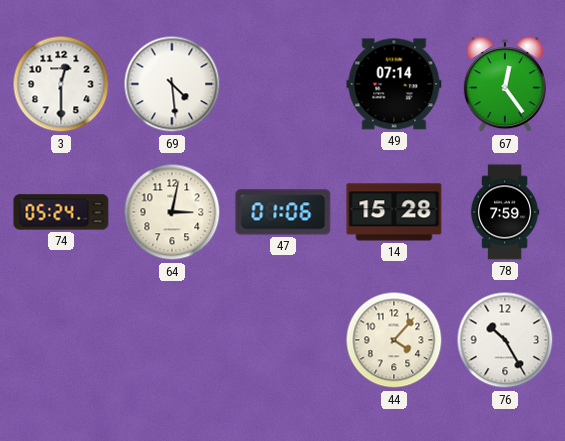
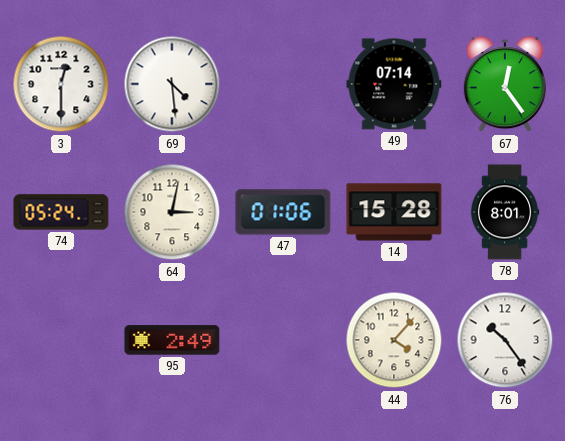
78: 7:59 -> 8:01
95: none -> 2:49
76: 10:25 -> 10:24
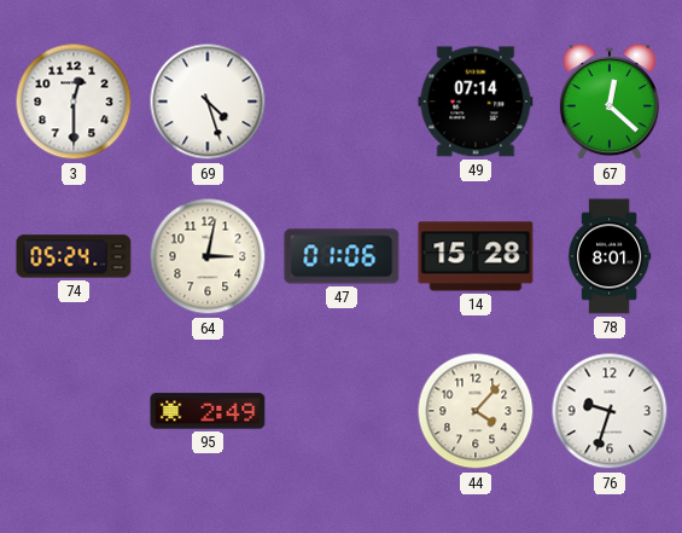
69: 4:29 -> 4:27
67: 12:24 -> 12:22
76: 10:24 -> 9:33
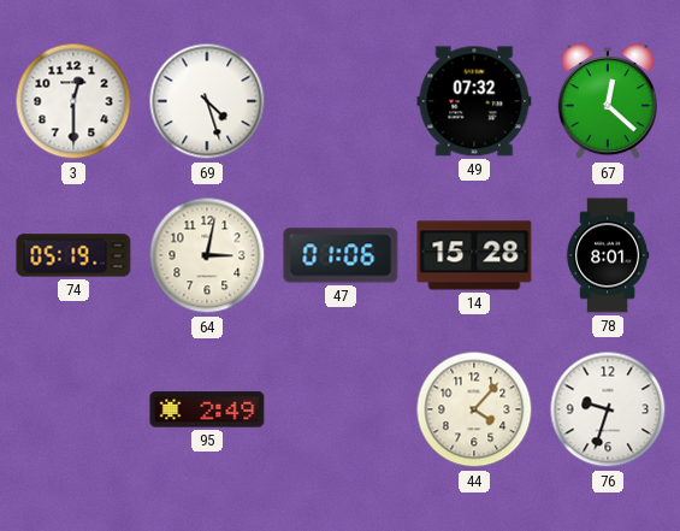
49: 07:14 -> 07:32
74: 05:24 -> 05:19
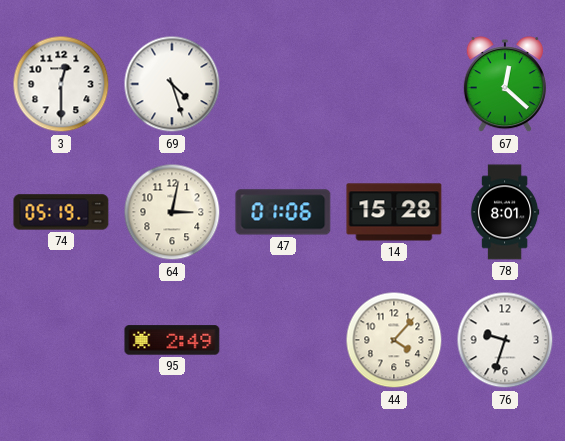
49: 07:32 -> none
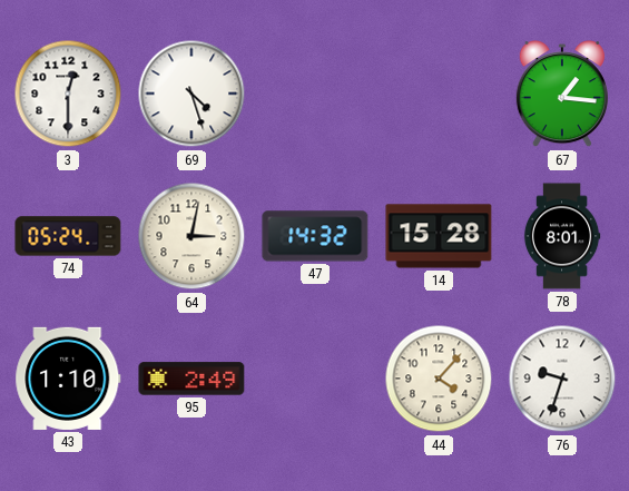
67: 12:22 -> 1:16
74: 05:19 -> 05:24
47: 01:06 -> 14:32
43: none -> 1:10
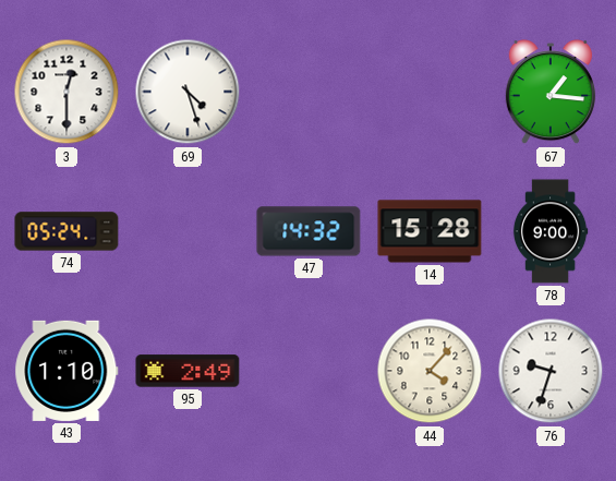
64: 3:02 -> none
78: 8:01 -> 9:00
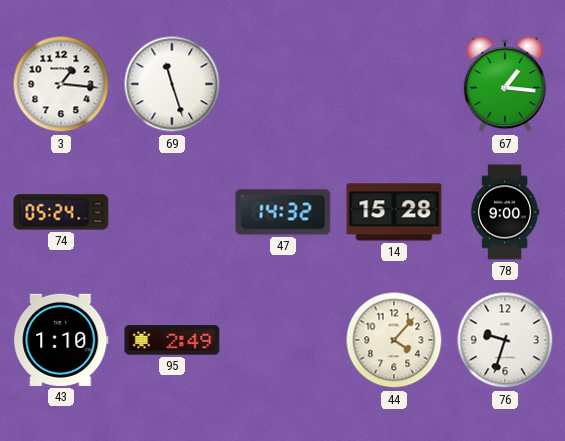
3: 12:30 -> 1:16
69: 4:27 -> 11:27
